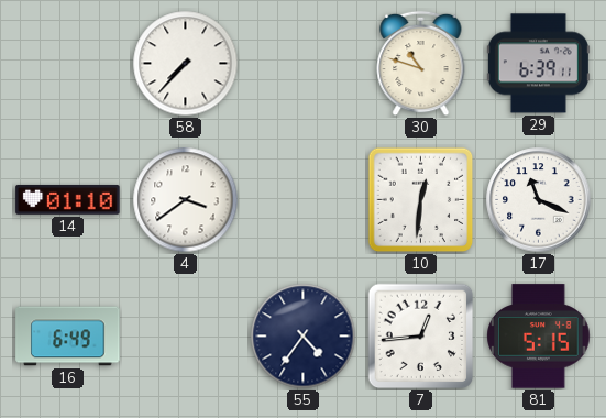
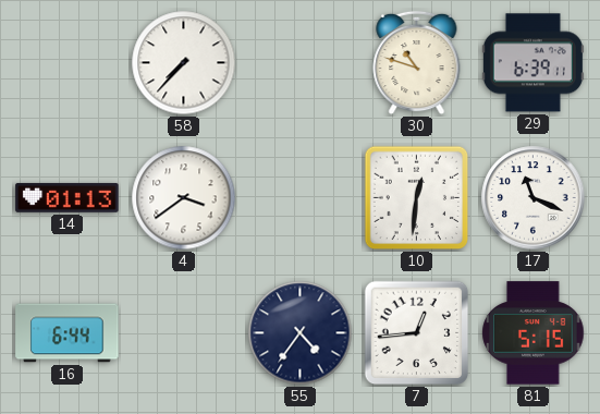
14: 01:10 -> 01:13
16: 6:49 -> 6:44
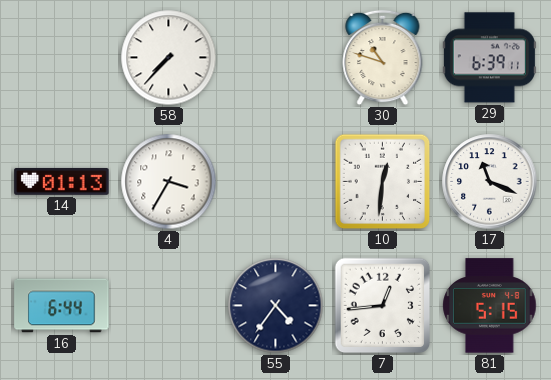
4: 3:39 -> 3:35
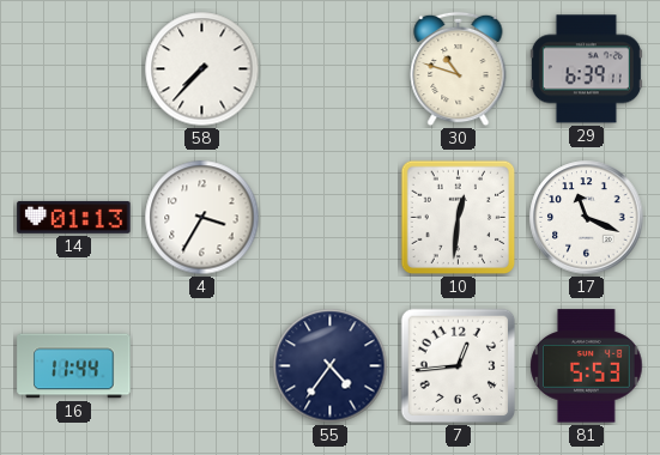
16: 6:44 -> 11:44
81: 5:15 -> 5:53
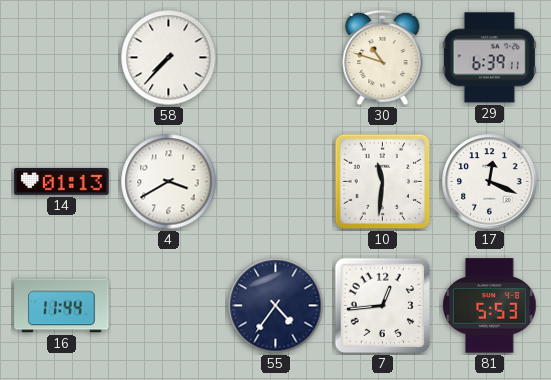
4: 3:35 -> 3:40
10: 12:31 -> 11:31
17: 11:19 -> 12:19
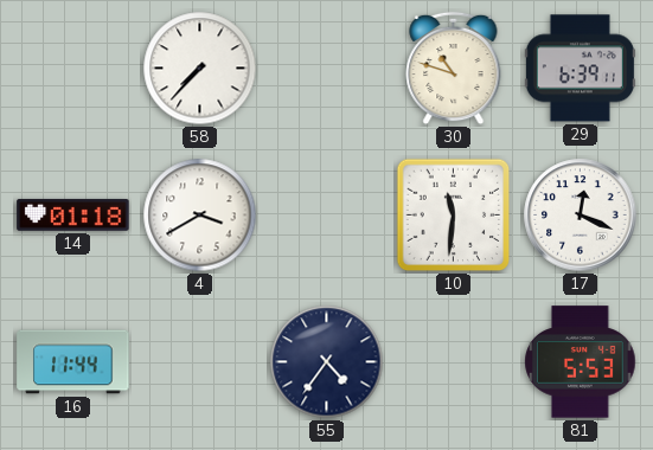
14: 01:13 -> 01:18
7: 12:44 -> none
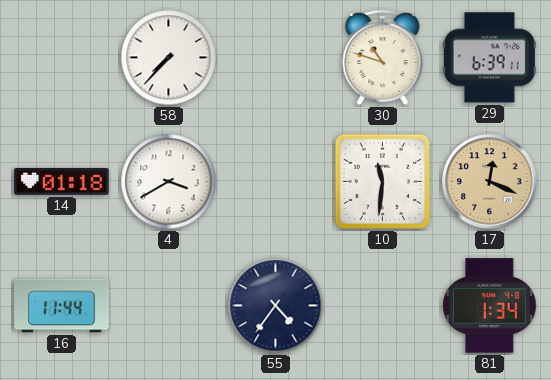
17 dial: white -> champagne
81: 5:53 -> 1:34
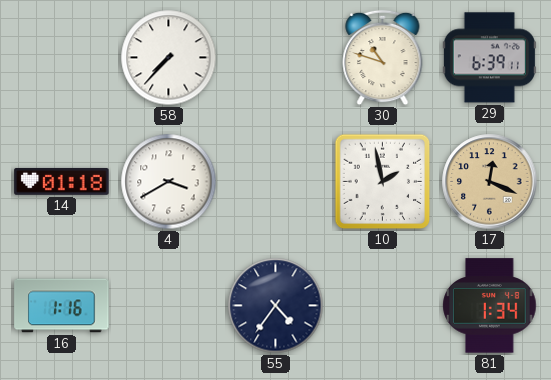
10: 11:31 -> 1:58
16: 11:44 -> 1:16
